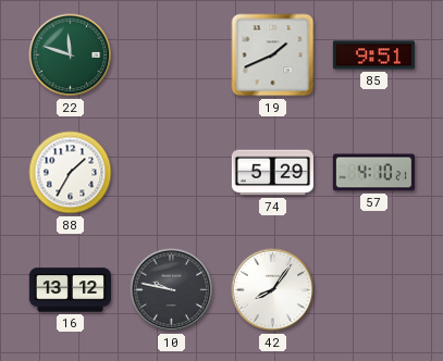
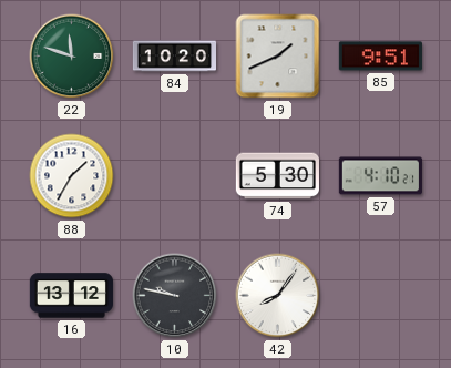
84: none -> 10:20
74: 5:29 -> 5:30
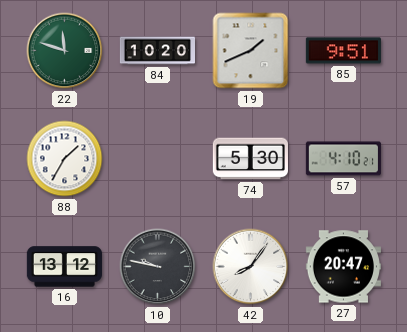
27: none -> 20:47
